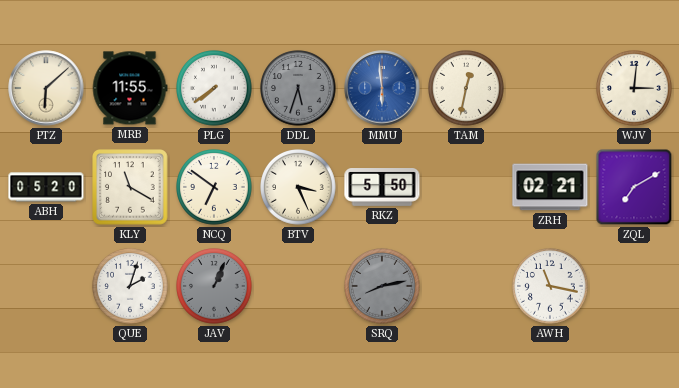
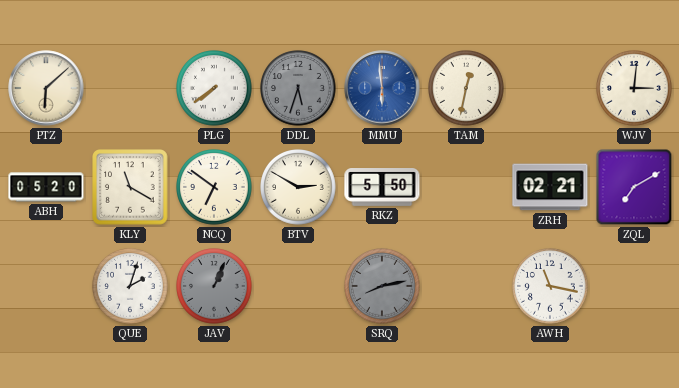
MRB: 11:55 -> none
BTV: 3:26 -> 2:50
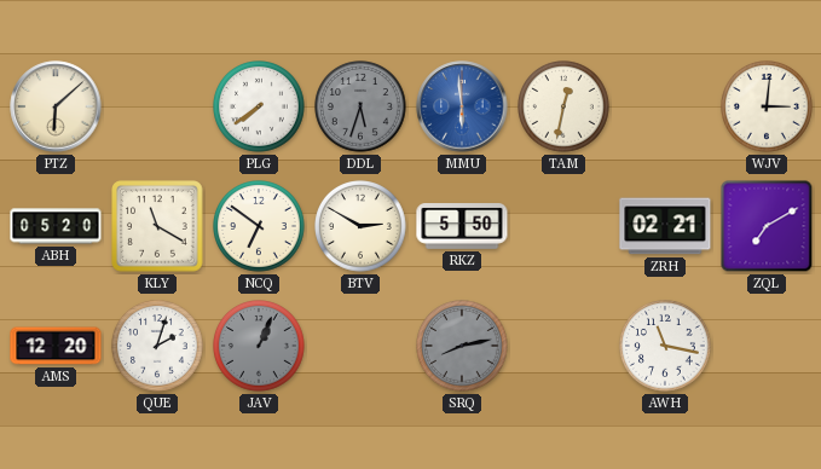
AMS: none -> 12:20
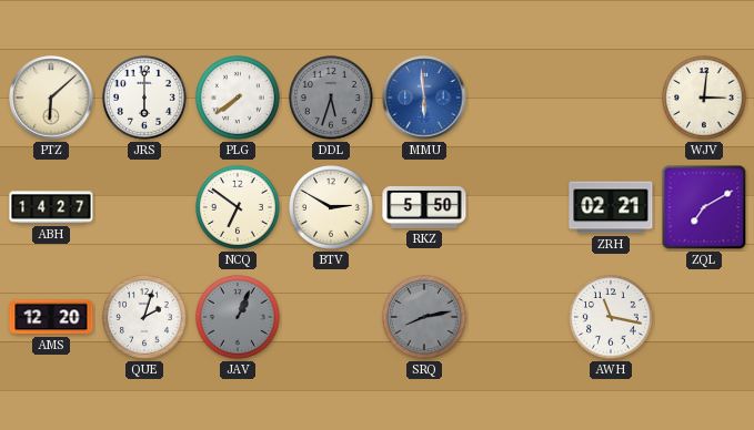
JRS: none -> 6:00
TAM: 12:32 -> none
ABH: 05:20 -> 14:27
KLY: 11:20 -> none
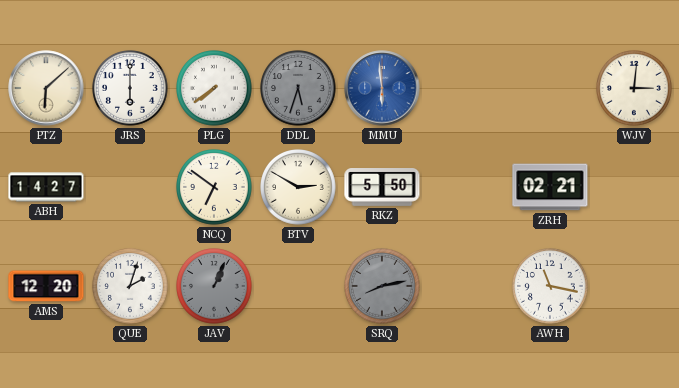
ZQL: 7:10 -> none
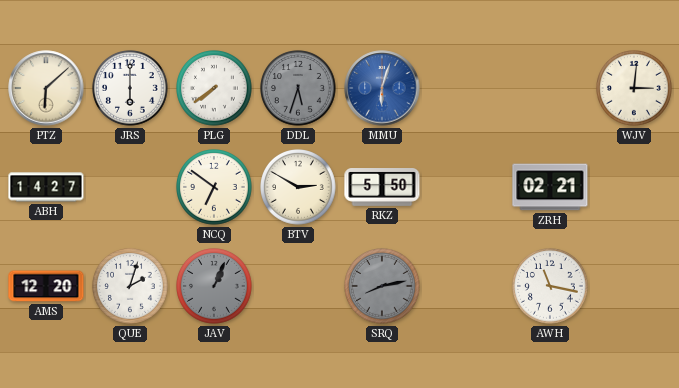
MMU: 5:59 -> 6:03
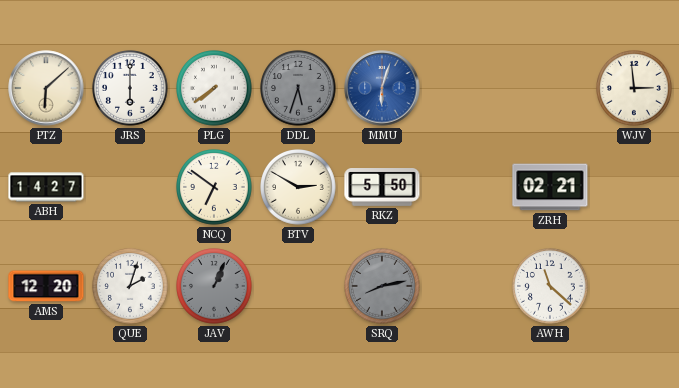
WJV: 3:01 -> 2:59
AWH: 11:17 -> 11:22
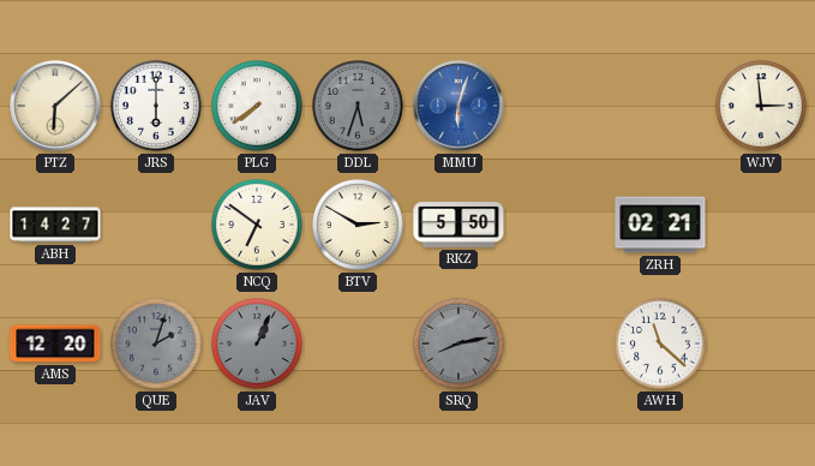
QUE dial: white -> grey
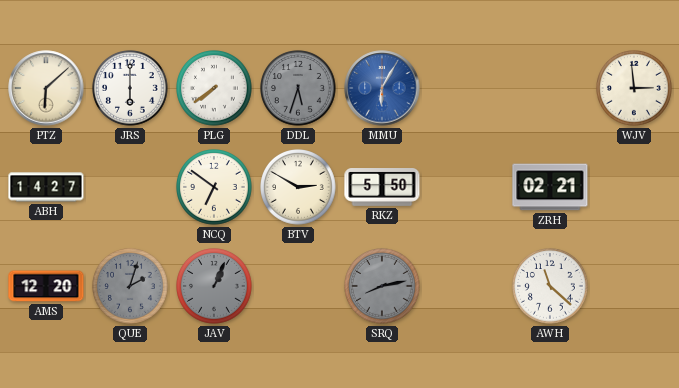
MMU: 6:03 -> 6:05
